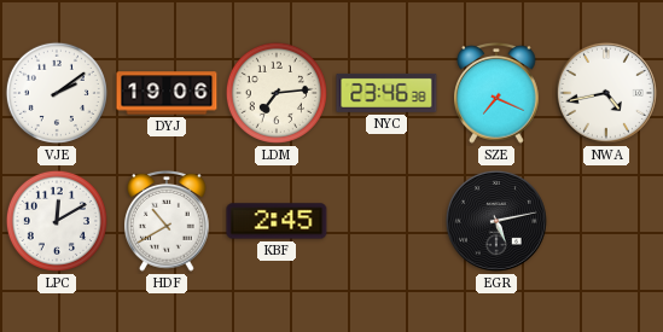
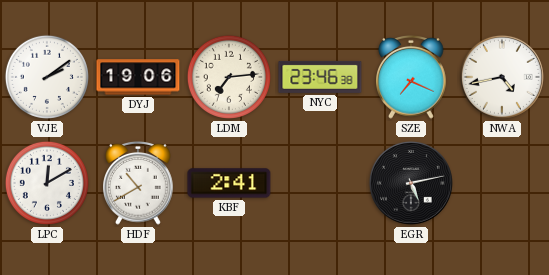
KBF: 2:45 -> 2:41
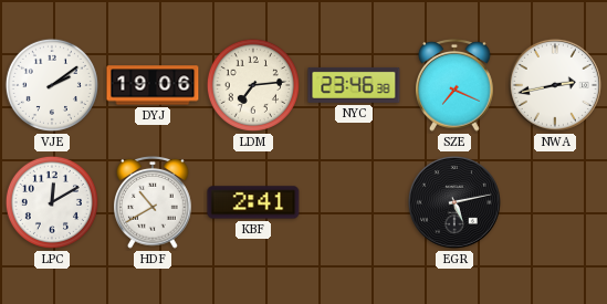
NWA: 4:43 -> 2:43
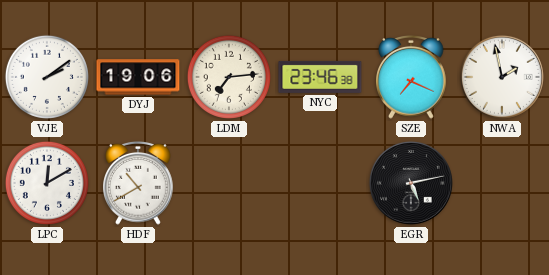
NWA: 2:43 -> 1:58
KBF: 2:41 -> none
